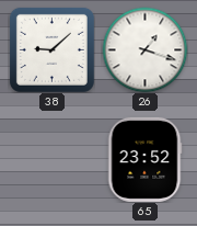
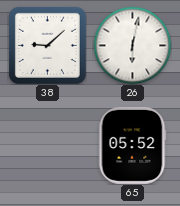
26: 1:18 -> 6:02
65: 23:52 -> 05:52
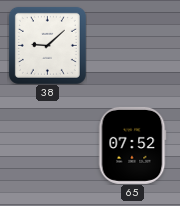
26: 6:02 -> none
65: 05:52 -> 07:52
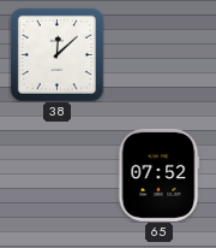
38: 9:08 -> 12:08
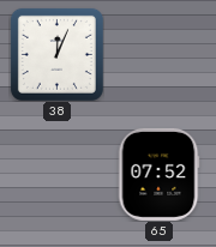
38: 12:08 -> 12:04
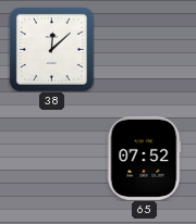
38: 12:04 -> 12:08
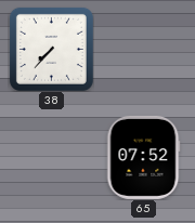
38: 12:08 -> 7:37
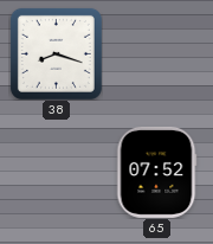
38: 7:37 -> 8:18
